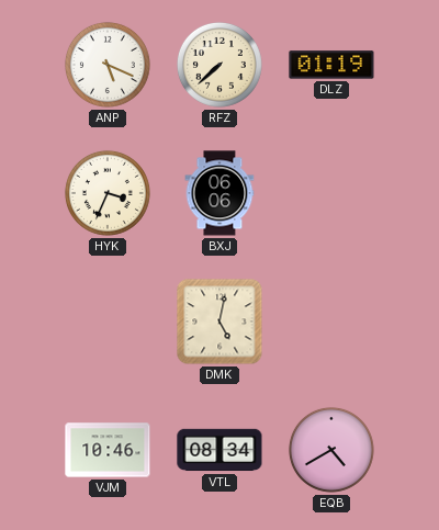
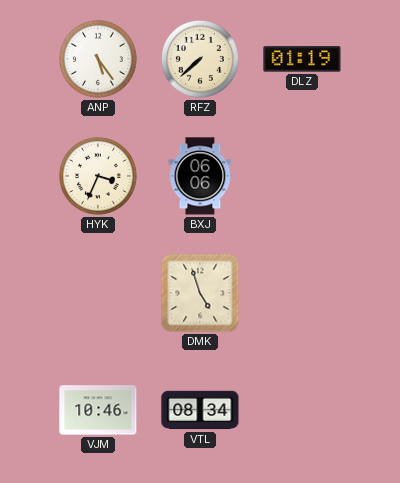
ANP: 5:19 -> 5:24
DMK: 5:02 -> 4:57
EQB: 4:40 -> none
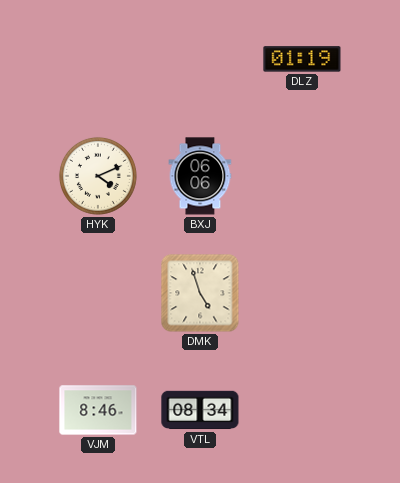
ANP: 5:24 -> none
RFZ: 7:38 -> none
HYK: 3:34 -> 4:11
VJM: 10:46 -> 8:46
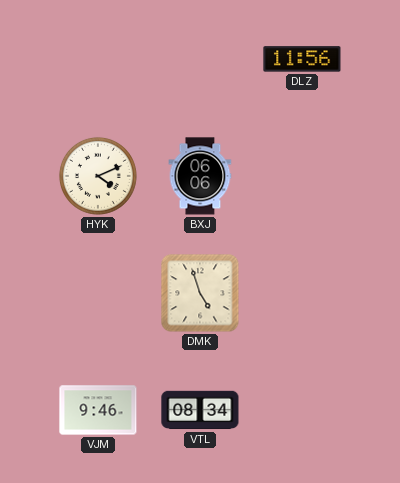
DLZ: 01:19 -> 11:56
VJM: 8:46 -> 9:46
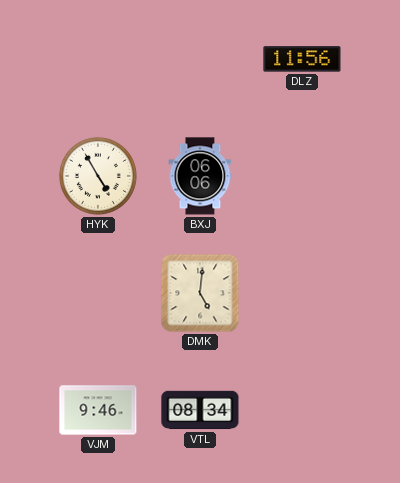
HYK: 4:11 -> 4:55
DMK: 4:57 -> 5:01
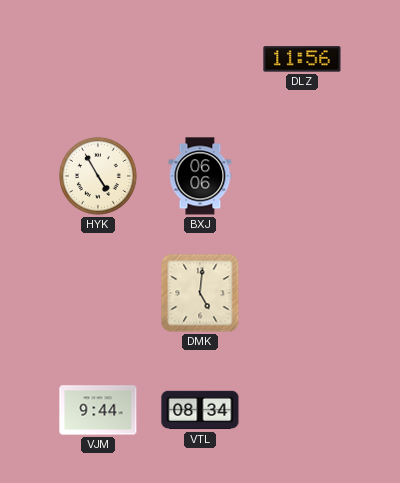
VJM: 9:46 -> 9:44
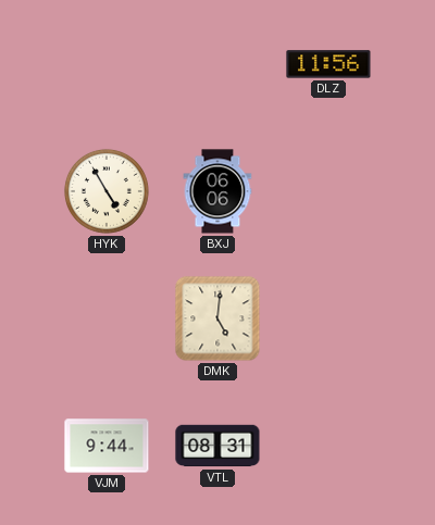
VTL: 08:34 -> 08:31
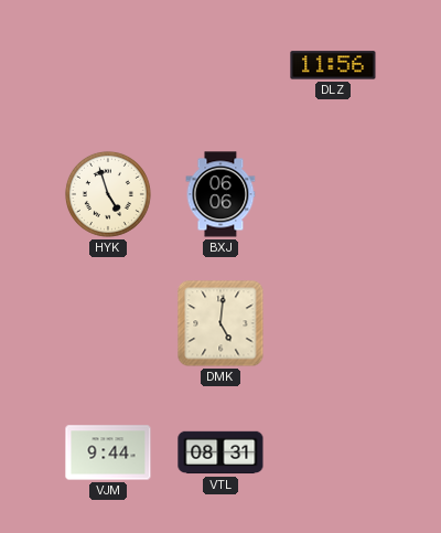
HYK: 4:55 -> 4:57
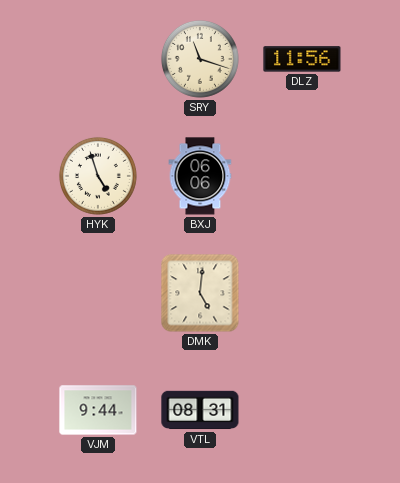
SRY: none -> 11:18
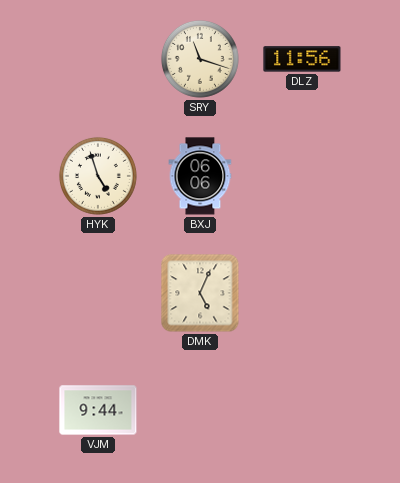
DMK: 5:01 -> 5:04
VTL: 08:31 -> none
